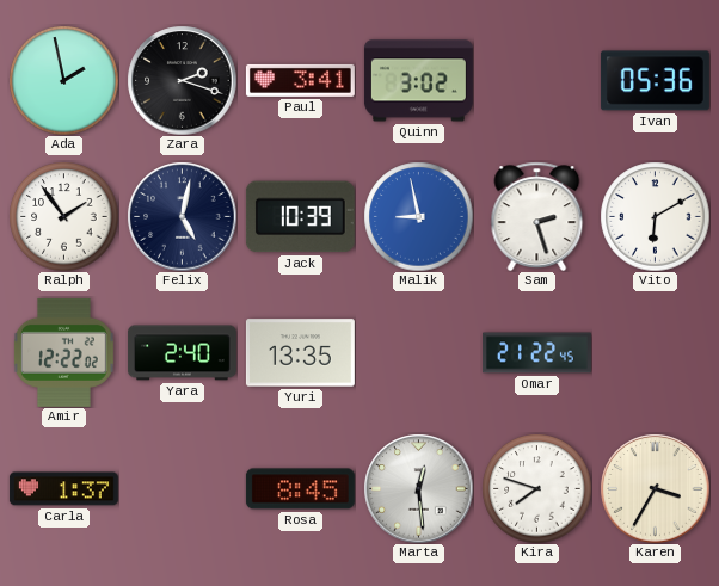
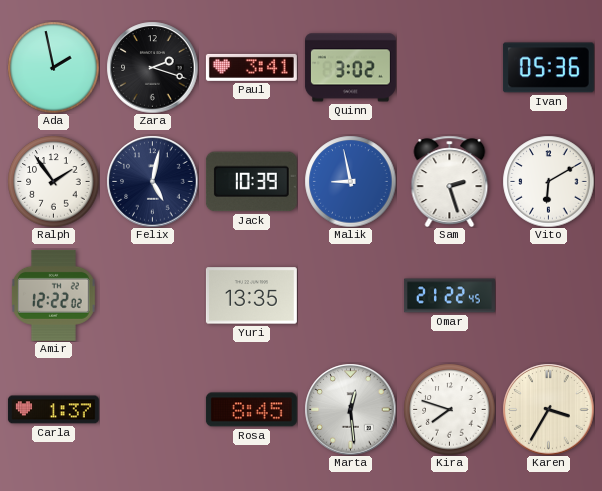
Yara: 2:40 -> none
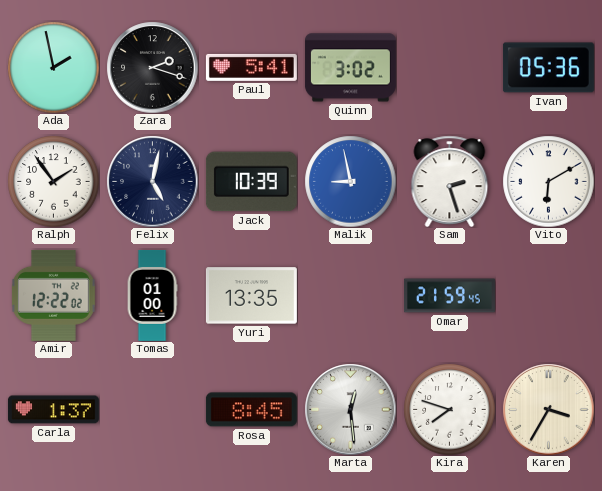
Paul: 3:41 -> 5:41
Tomas: none -> 01:00
Omar: 21:22 -> 21:59
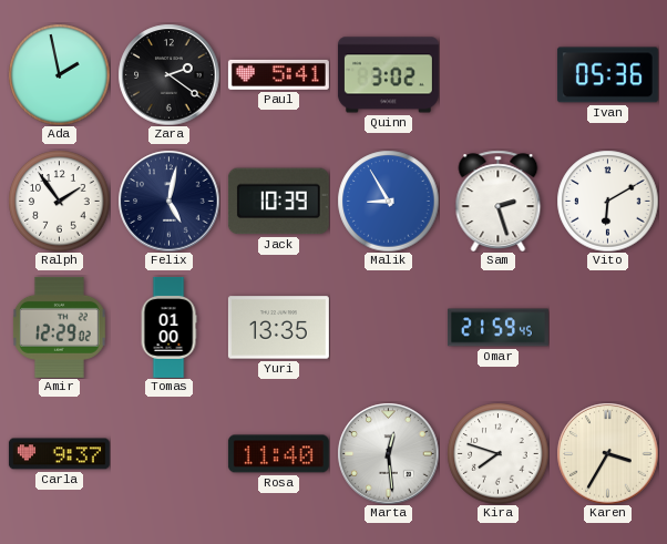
Zara: 2:18 -> 2:21
Malik: 8:58 -> 8:55
Amir: 12:22 -> 12:29
Carla: 1:37 -> 9:37
Rosa: 8:45 -> 11:40
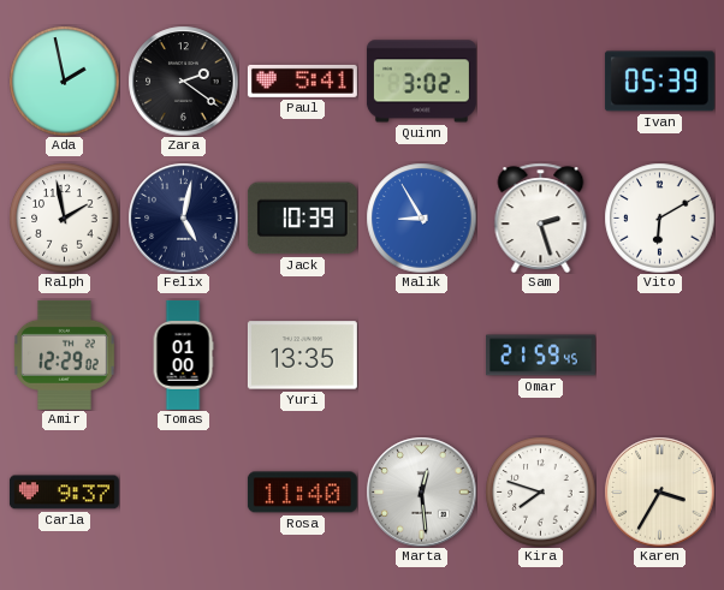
Ivan: 05:36 -> 05:39
Ralph: 1:54 -> 1:58
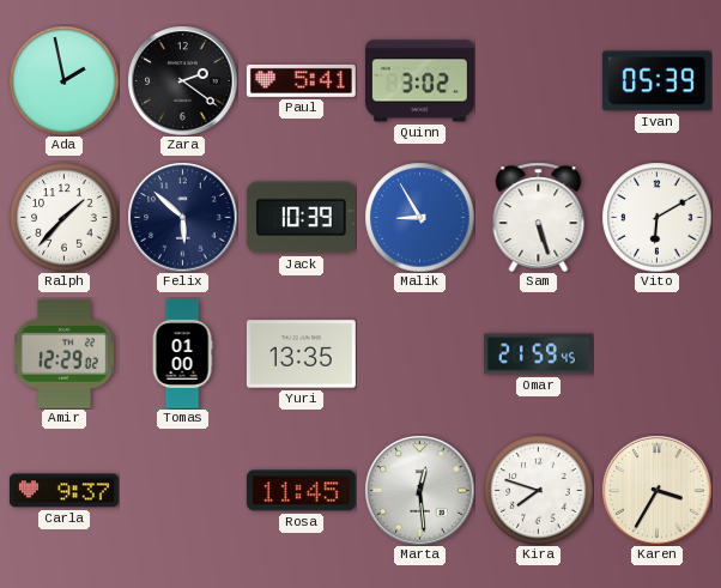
Ralph: 1:58 -> 1:37
Felix: 5:02 -> 5:52
Sam: 2:27 -> 5:27
Rosa: 11:40 -> 11:45
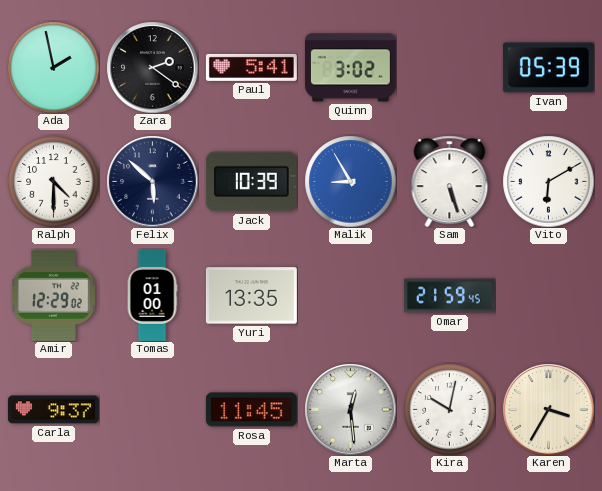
Ralph: 1:37 -> 4:30
Kira: 7:48 -> 10:02
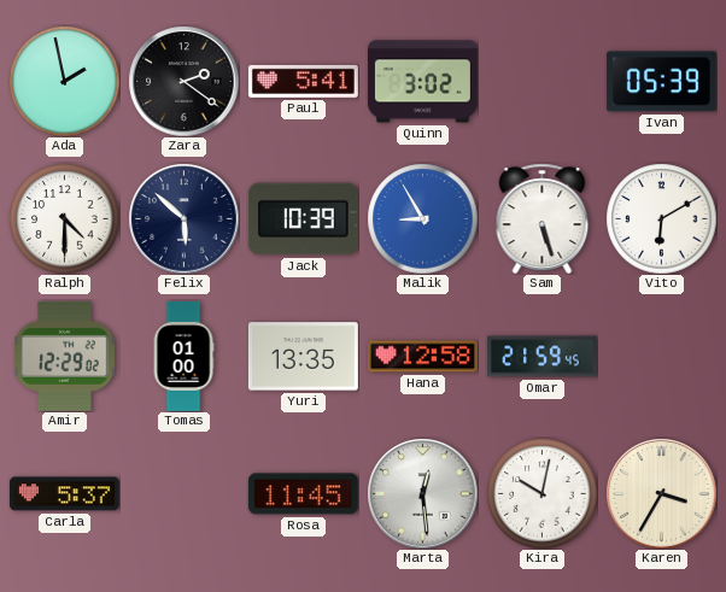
Hana: none -> 12:58
Carla: 9:37 -> 5:37
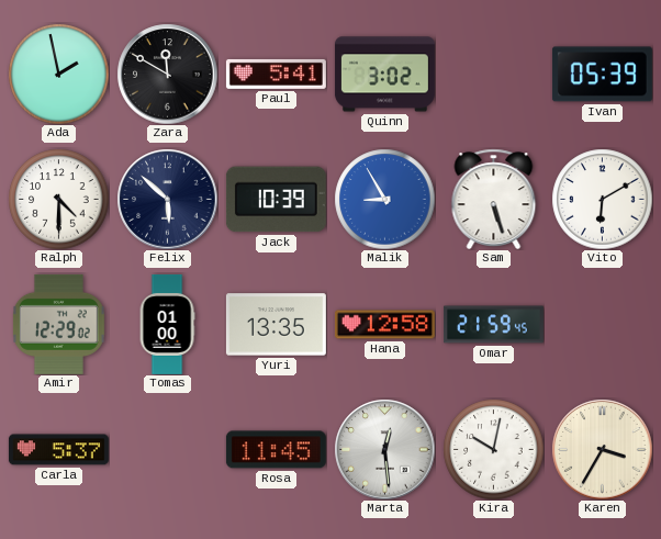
Zara: 2:21 -> 11:50
